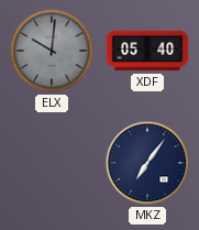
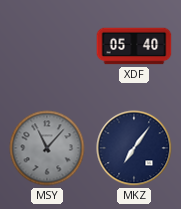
ELX: 10:01 -> none
MSY: none -> 11:07
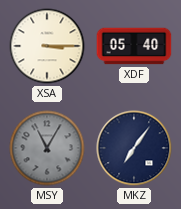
XSA: none -> 3:15
MSY: 11:07 -> 11:05
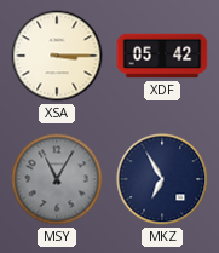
XDF: 05:40 -> 05:42
MKZ: 7:06 -> 6:55
